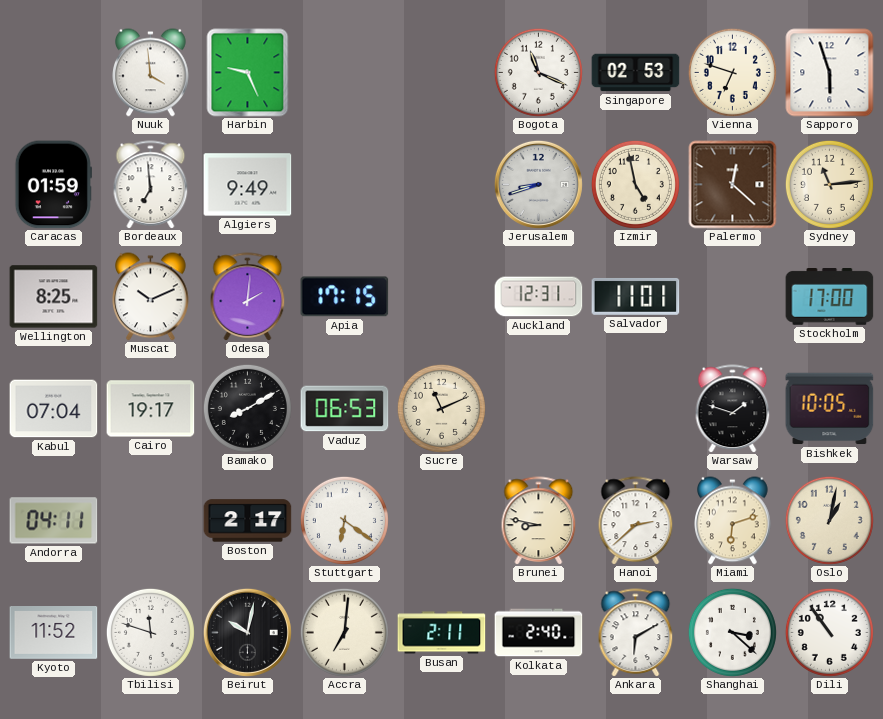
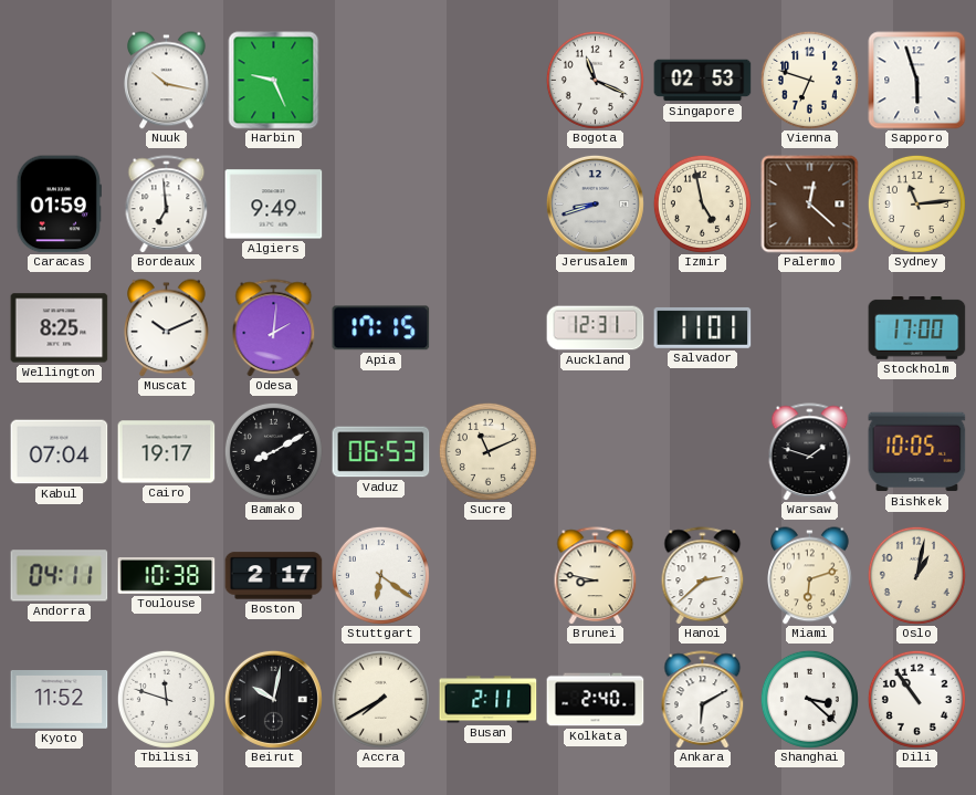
Nuuk: 3:59 -> 10:17
Toulouse: none -> 10:38
Accra: 7:01 -> 7:40
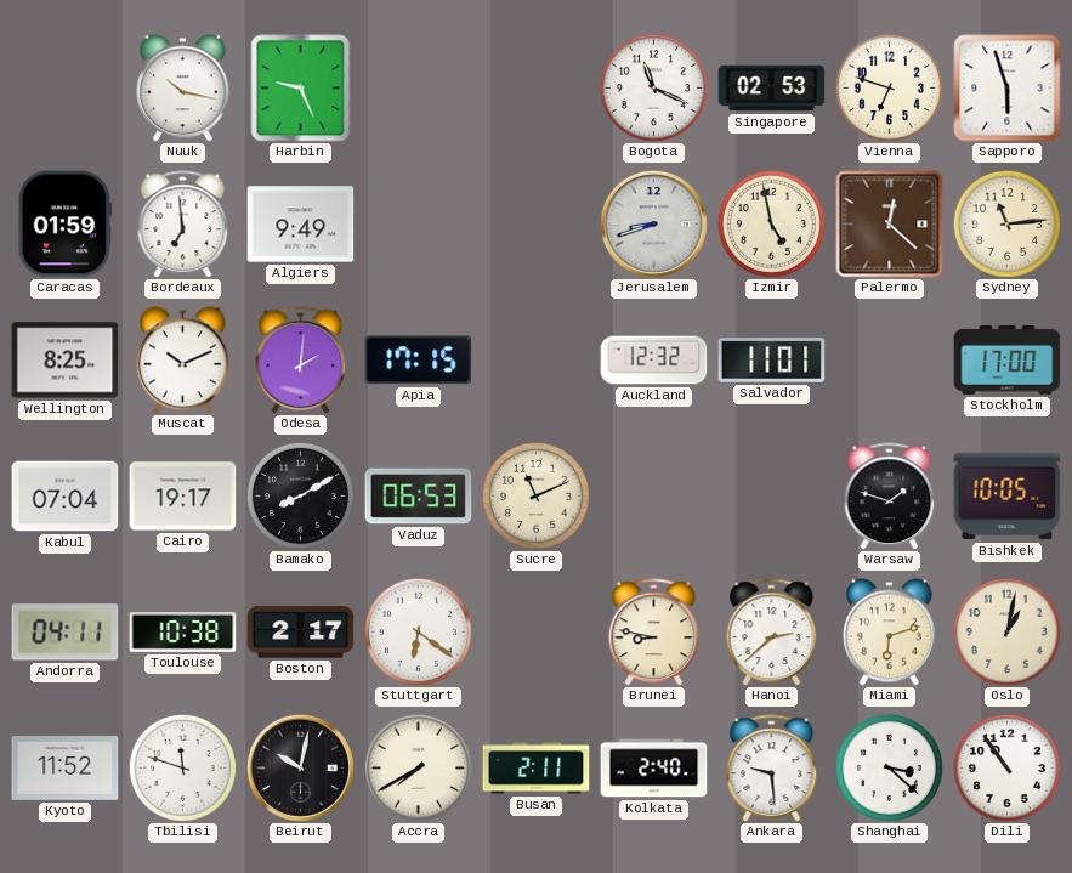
Auckland: 12:31 -> 12:32
Ankara: 6:10 -> 9:29
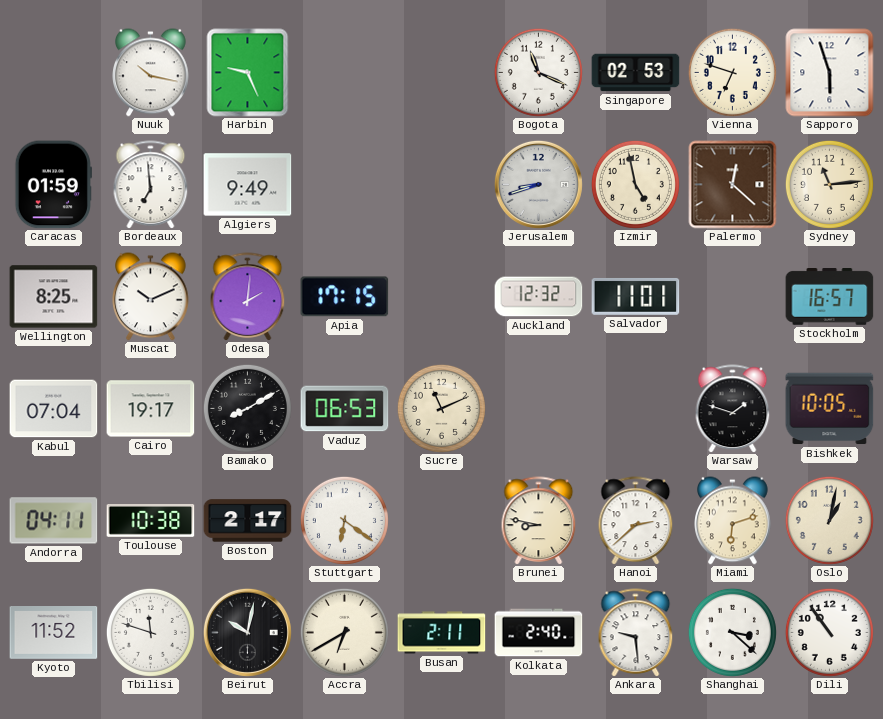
Stockholm: 17:00 -> 16:57
Accra: 7:40 -> 6:40
